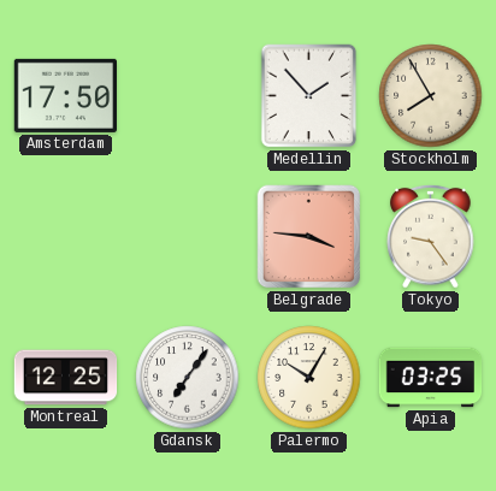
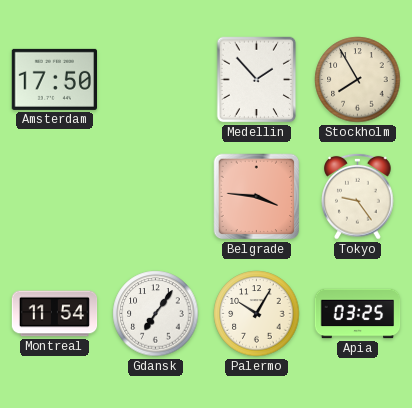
Montreal: 12:25 -> 11:54
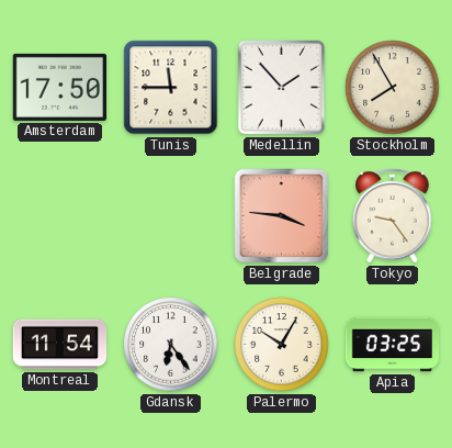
Tunis: none -> 11:45
Gdansk: 7:06 -> 6:24
